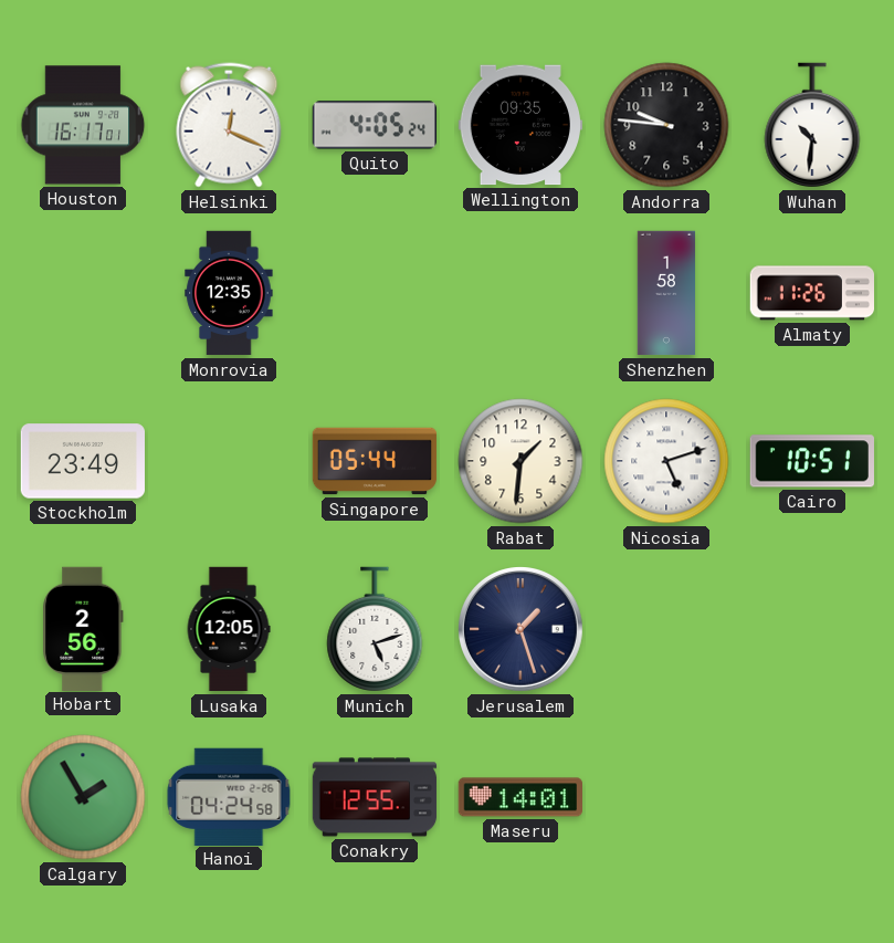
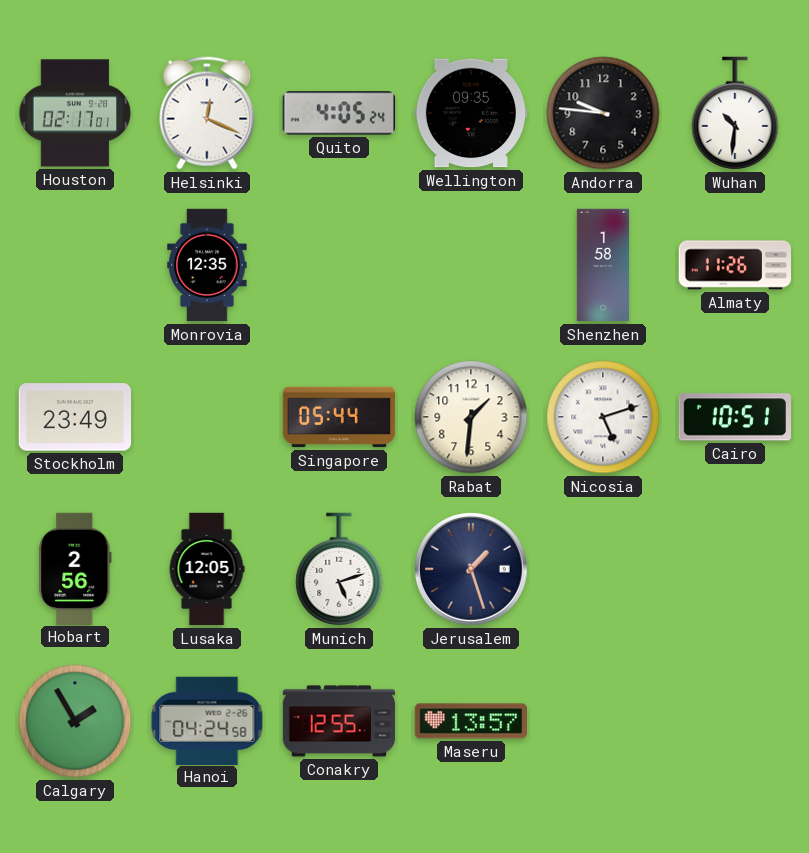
Houston: 16:17 -> 02:17
Maseru: 14:01 -> 13:57
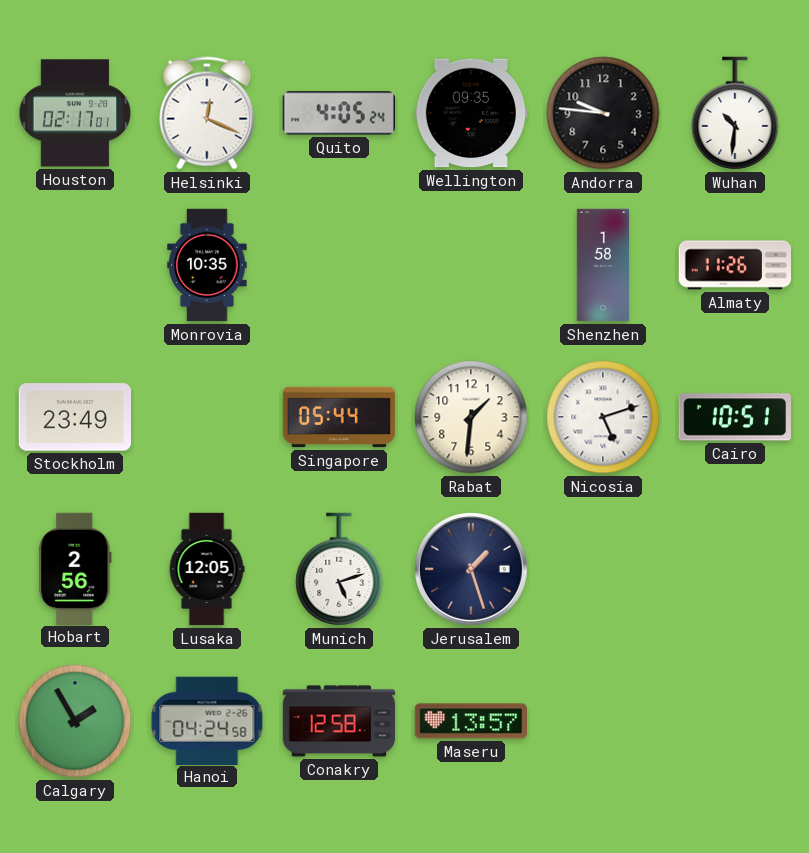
Monrovia: 12:35 -> 10:35
Conakry: 12:55 -> 12:58
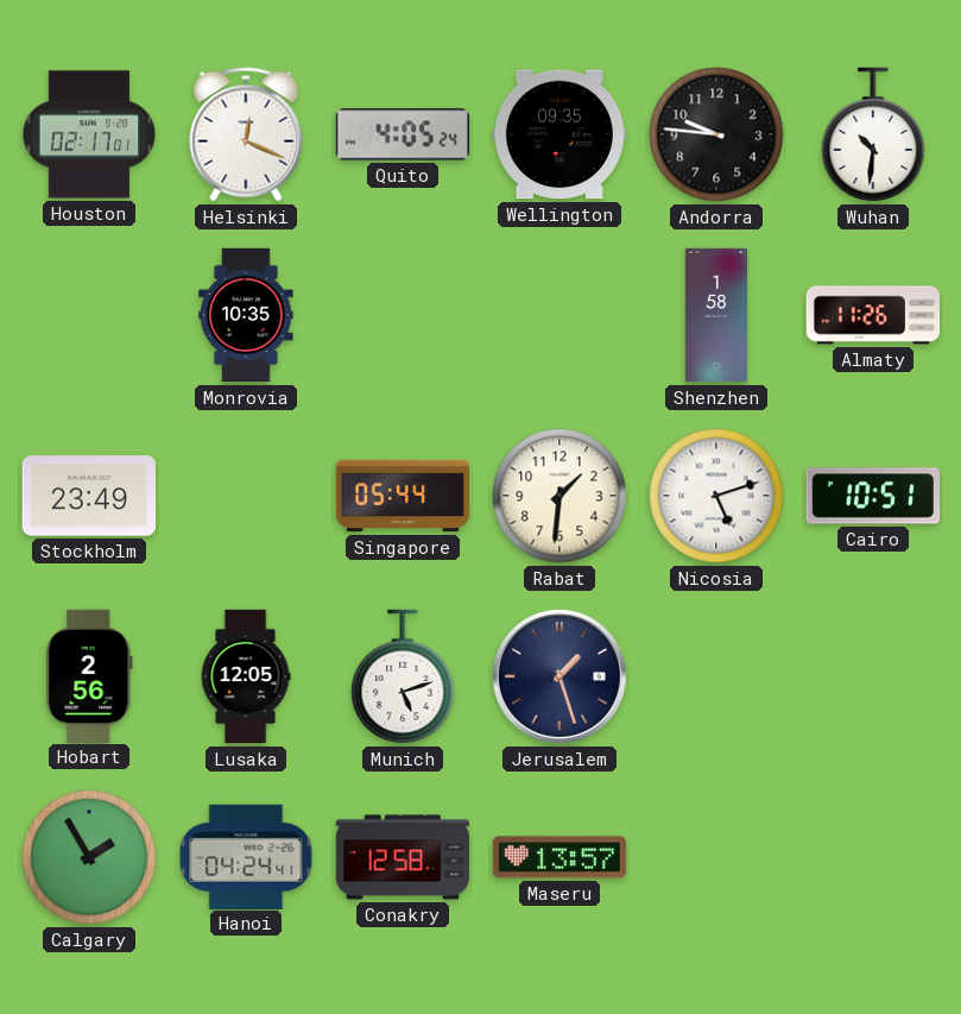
Hanoi: 04:24:58 -> 04:24:41
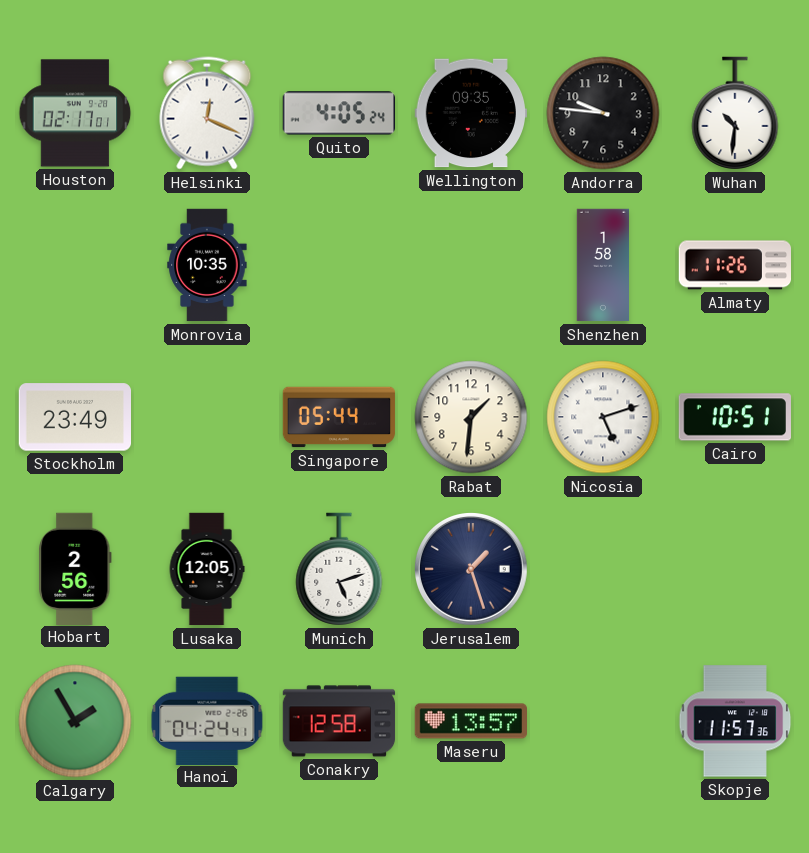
Skopje: none -> 11:57
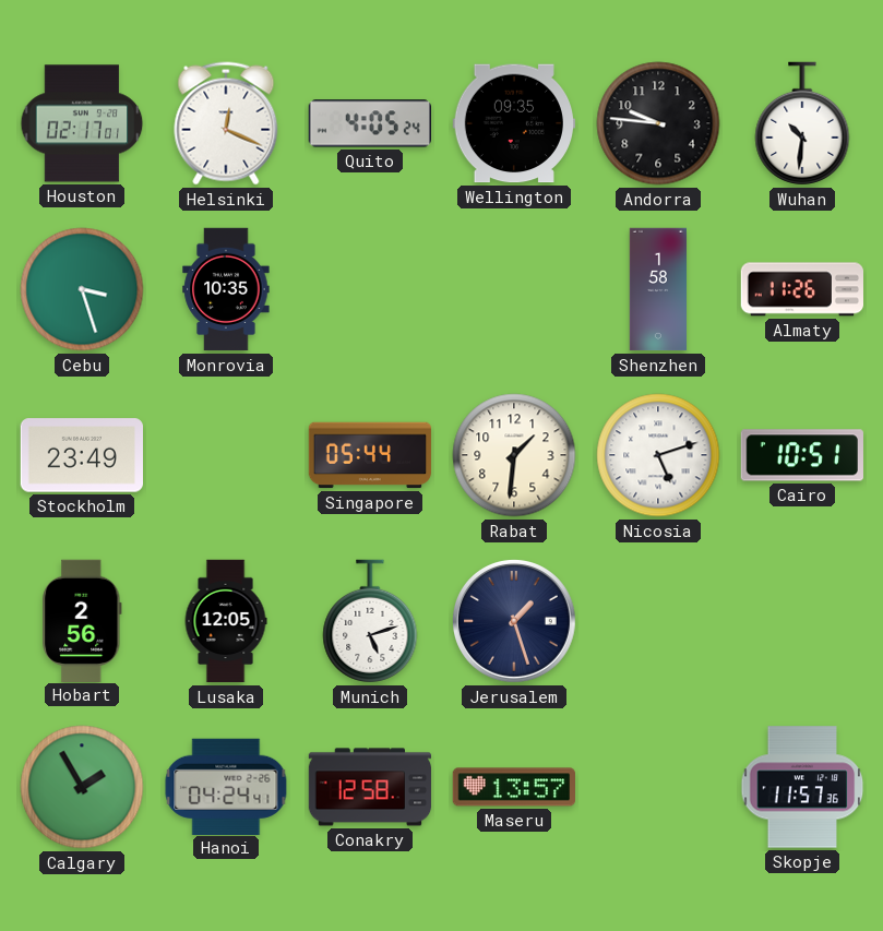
Cebu: none -> 3:27
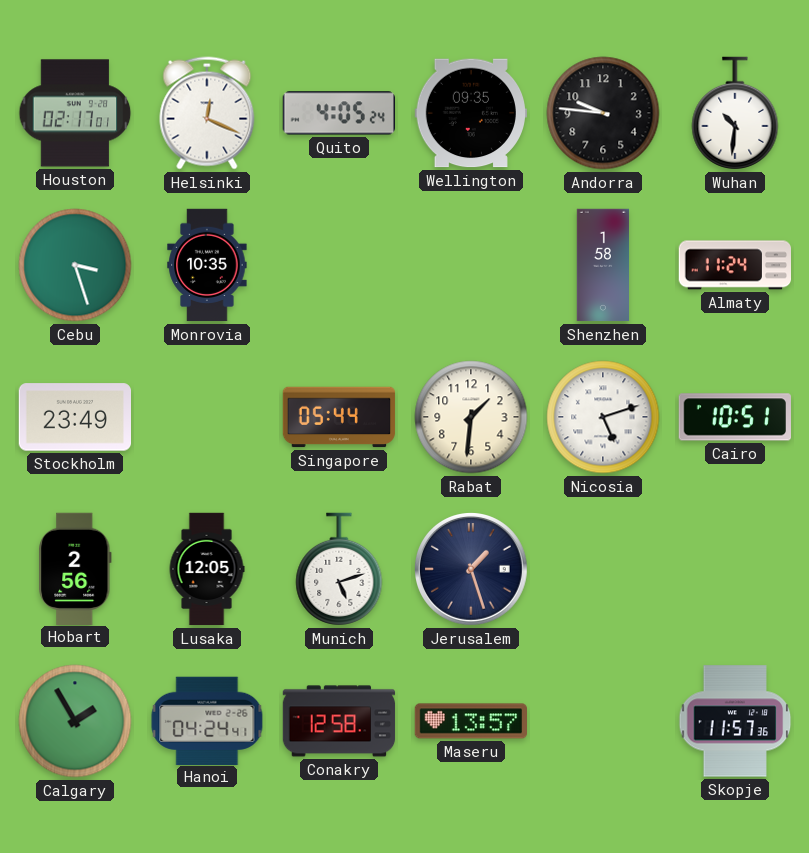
Almaty: 11:26 -> 11:24
